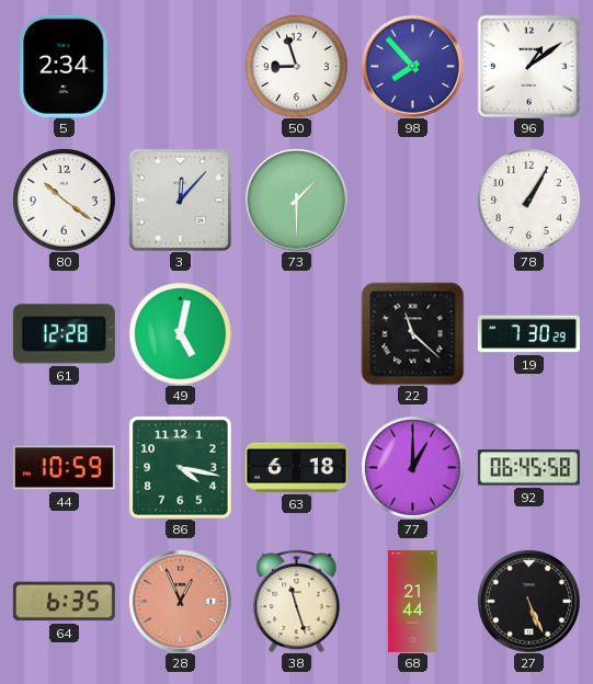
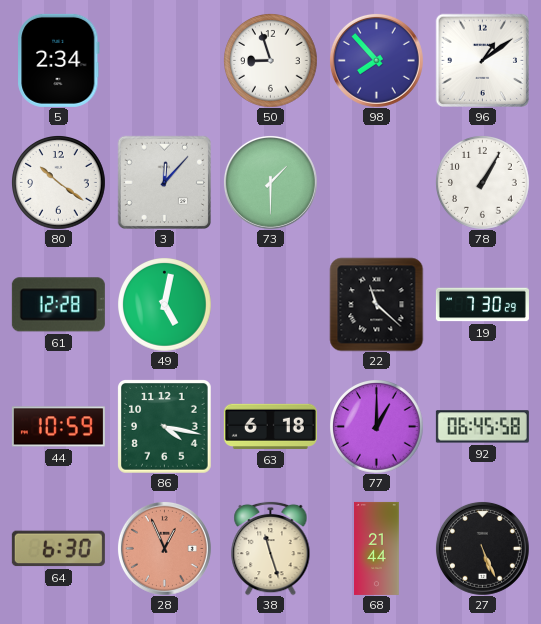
64: 6:35 -> 6:30
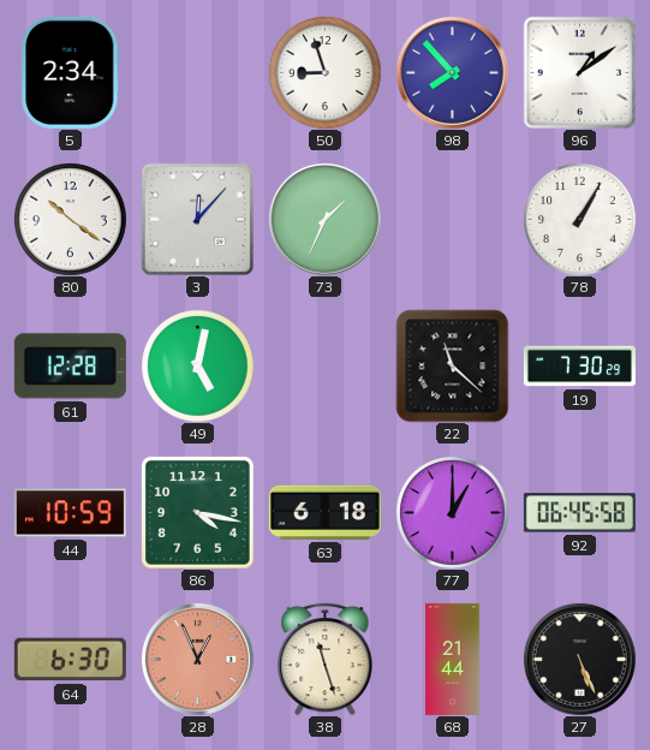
73: 1:30 -> 1:34
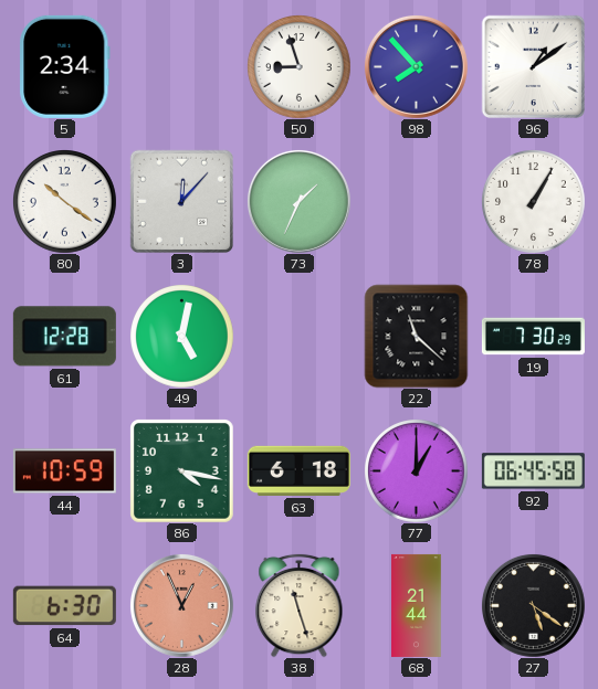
27: 5:26 -> 5:21
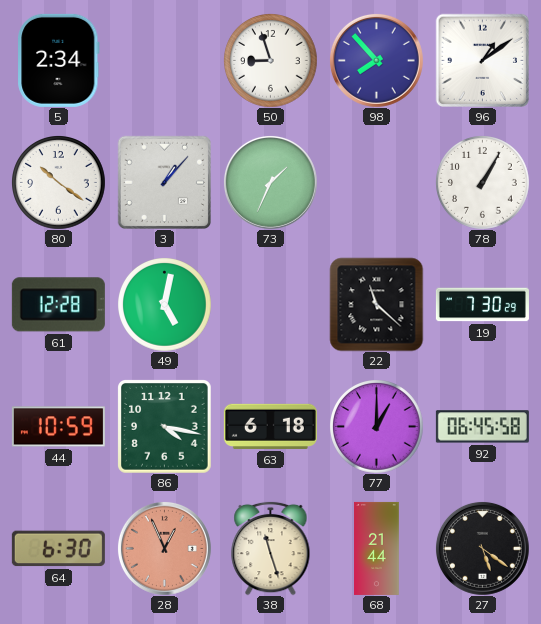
3: 12:07 -> 1:07
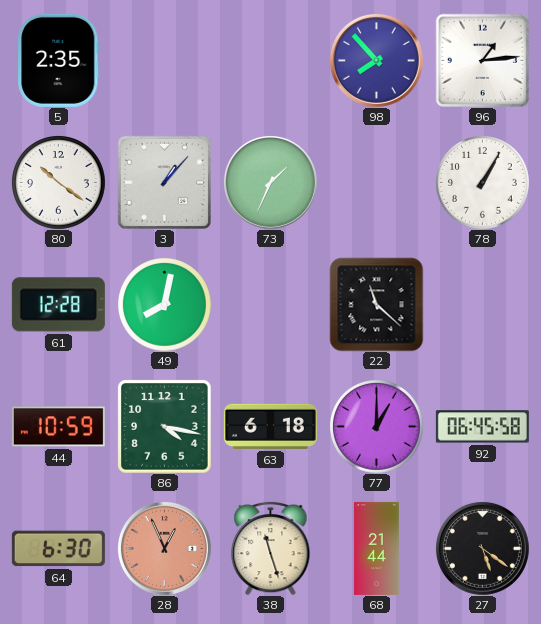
5: 2:34 -> 2:35
50: 8:57 -> none
96: 1:09 -> 1:14
49: 5:02 -> 8:02
19: 7:30 -> none
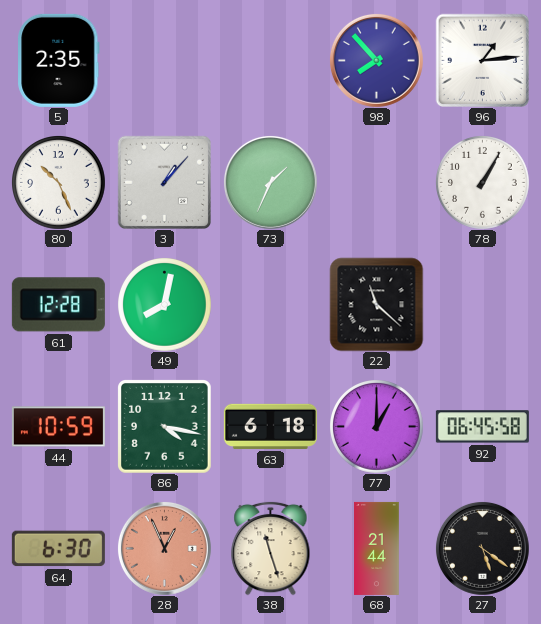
80: 10:21 -> 10:26
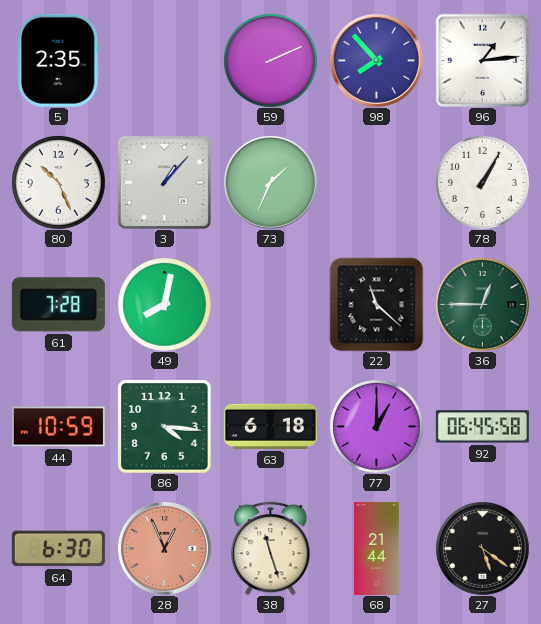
59: none -> 2:11
61: 12:28 -> 7:28
36: none -> 12:45
86: 4:17 -> 4:16
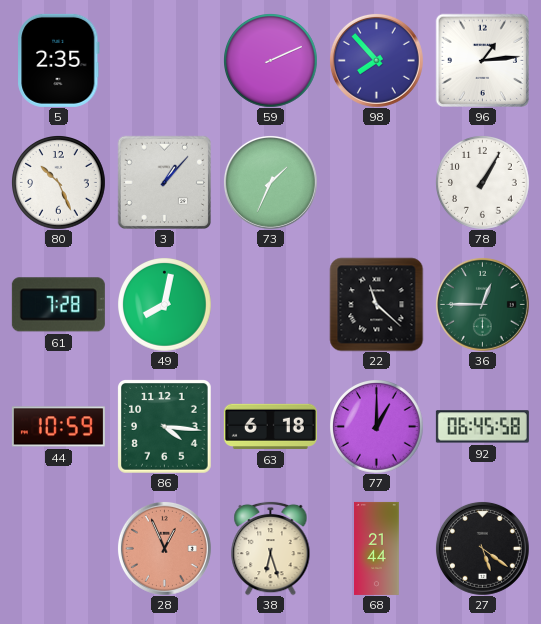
64: 6:30 -> none
38: 11:27 -> 6:27
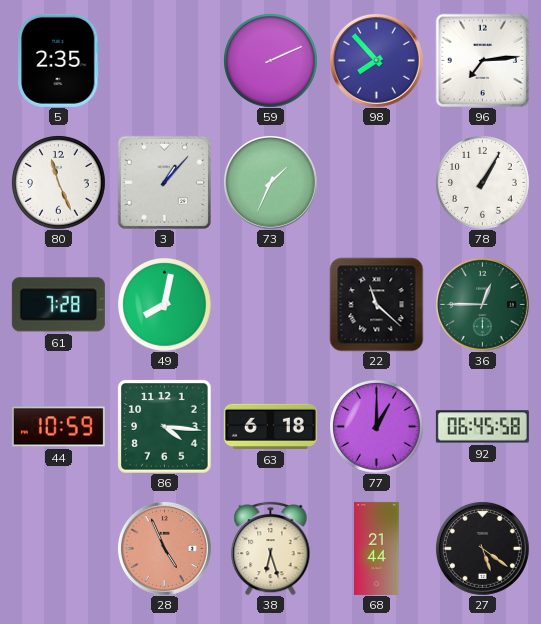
96: 1:14 -> 7:14
80: 10:26 -> 11:26
28: 12:56 -> 4:56
